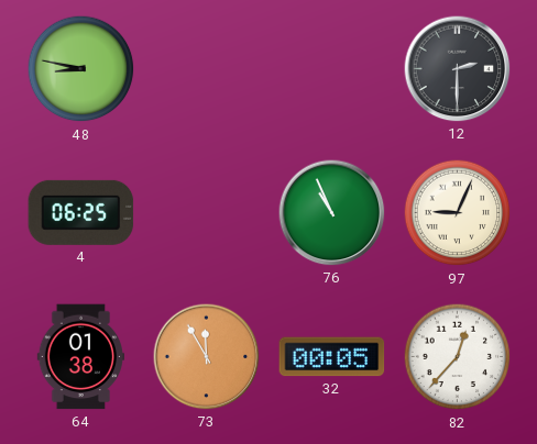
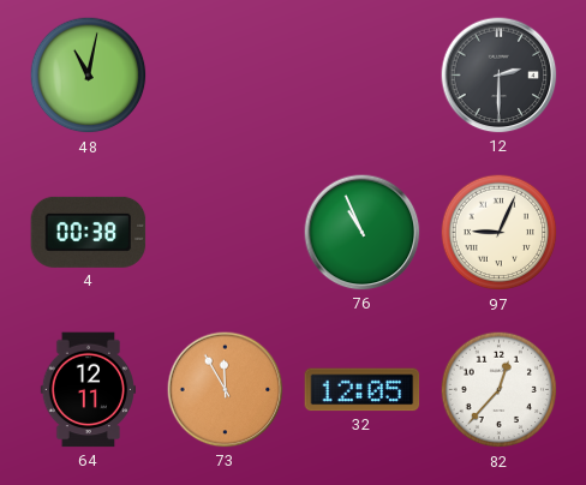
48: 8:47 -> 11:02
4: 06:25 -> 00:38
64: 01:38 -> 12:11
32: 00:05 -> 12:05
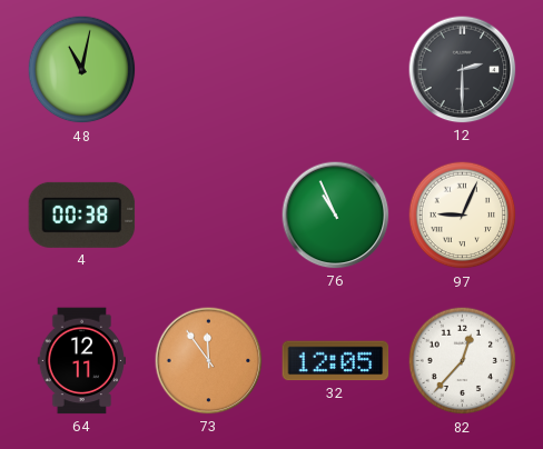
73: 11:55 -> 11:54
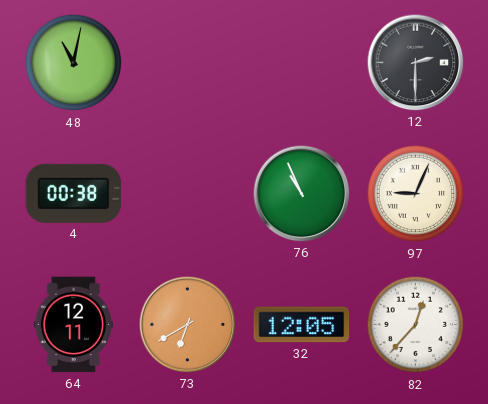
73: 11:54 -> 6:40
